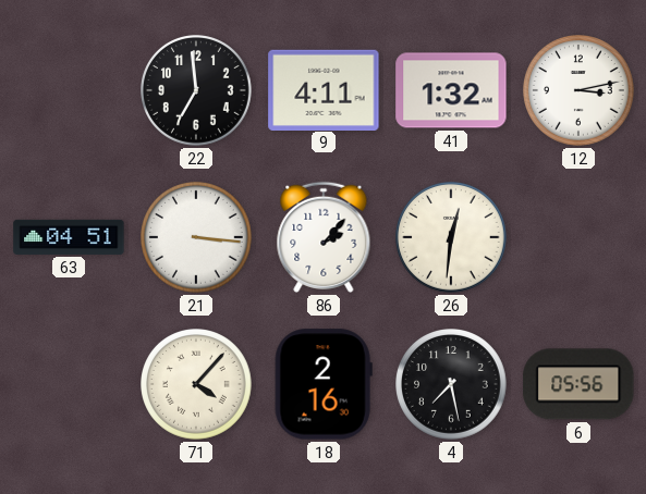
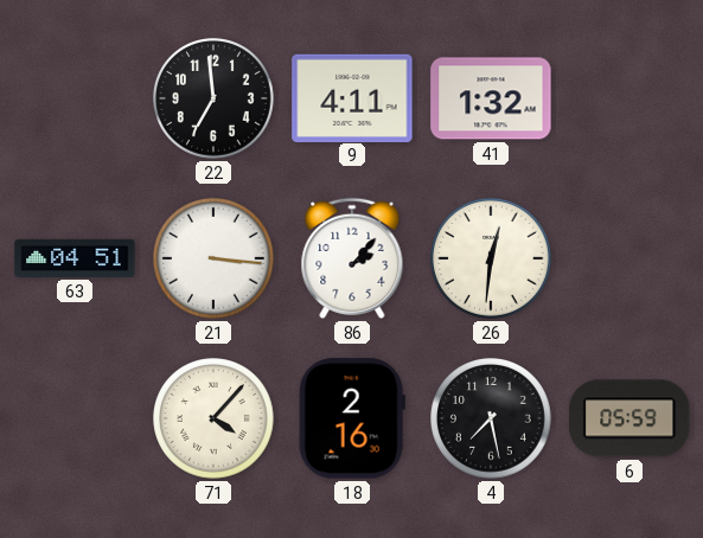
12: 3:13 -> none
6: 05:56 -> 05:59
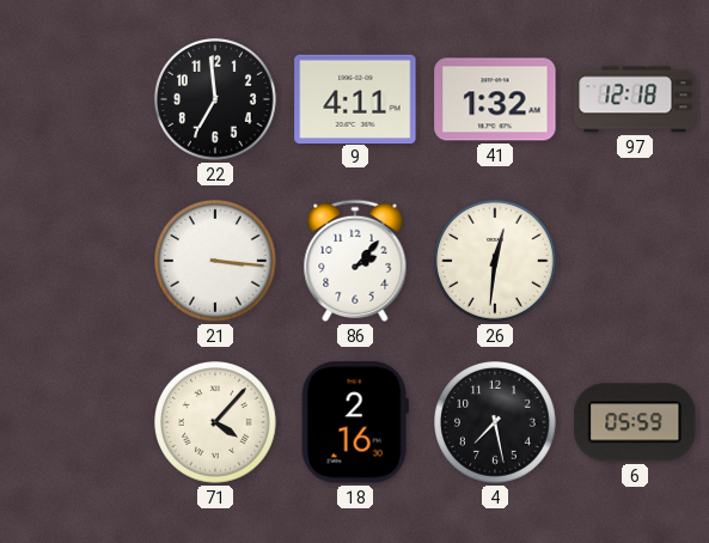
97: none -> 12:18
63: 04:51 -> none
